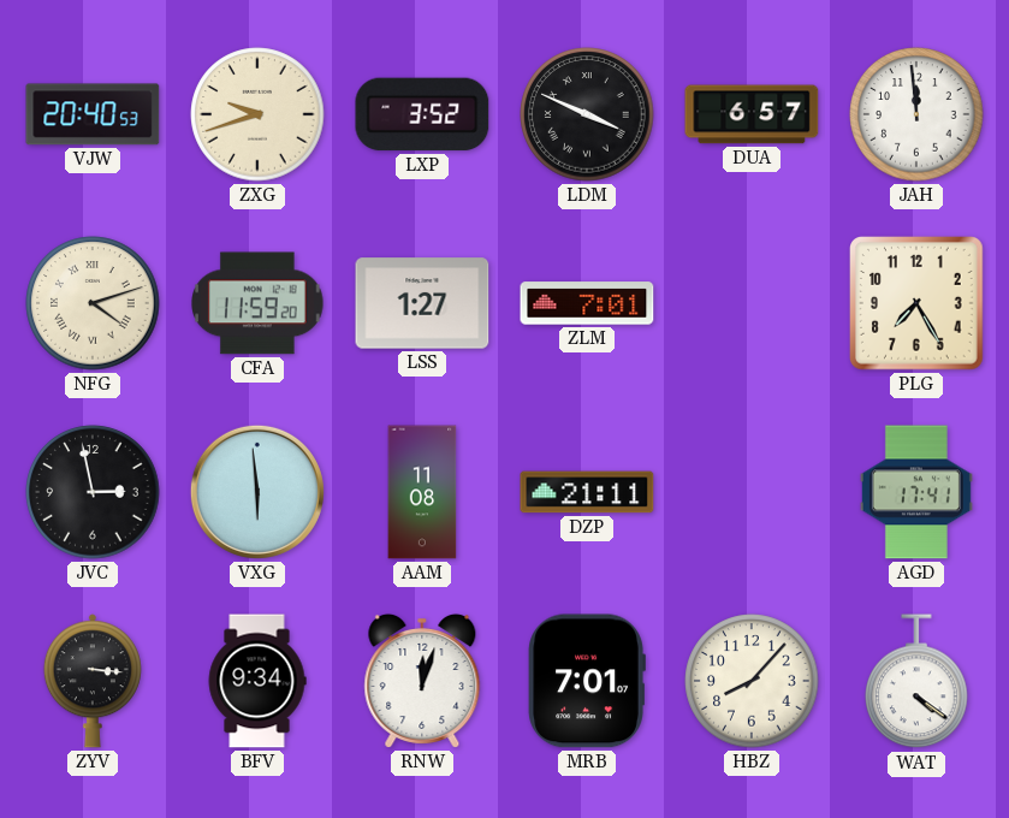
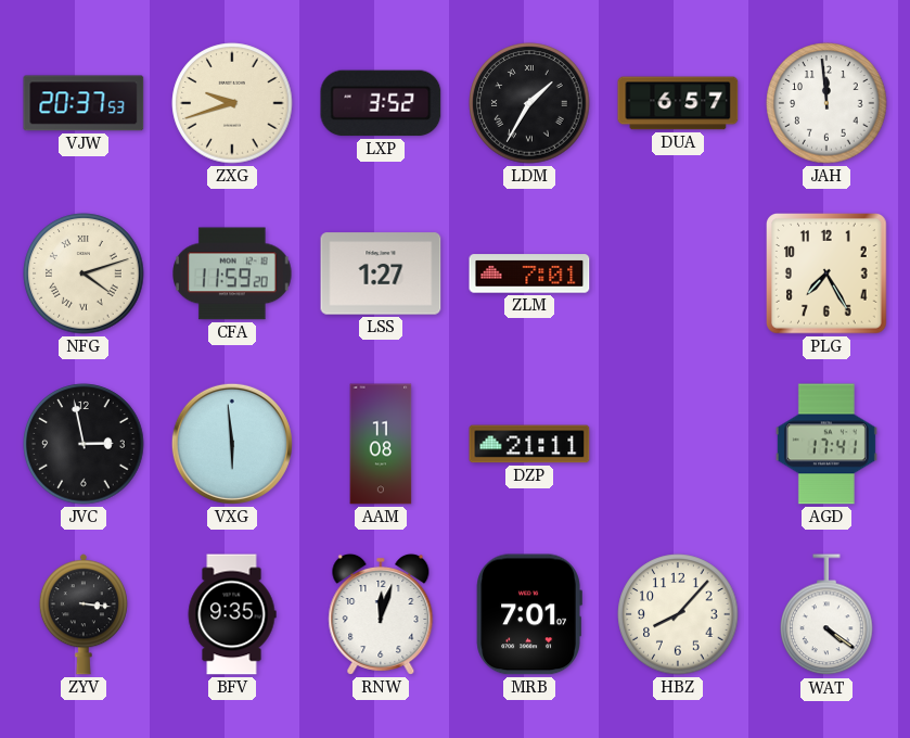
VJW: 20:40 -> 20:37
LDM: 3:49 -> 1:35
BFV: 9:34 -> 9:35
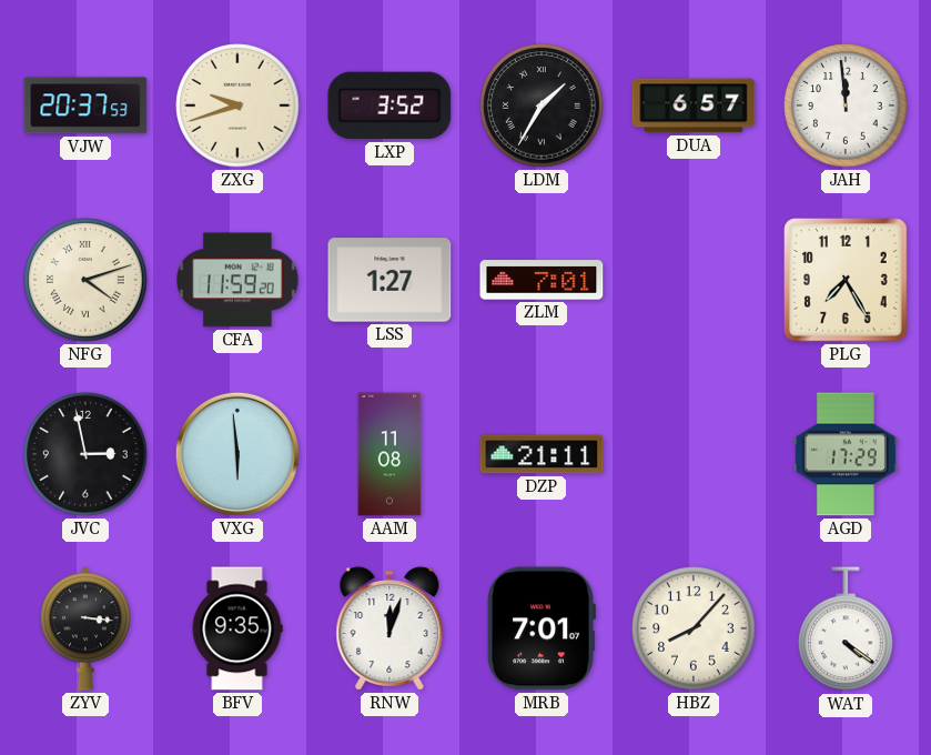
AGD: 17:41 -> 17:29
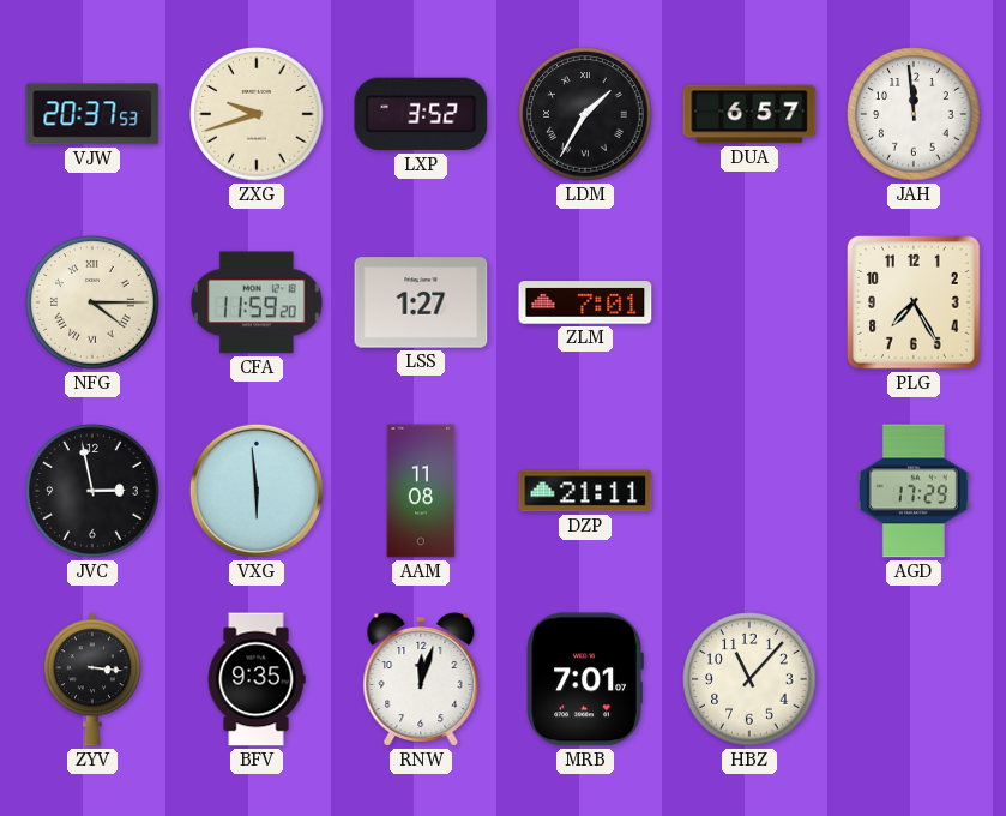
NFG: 4:12 -> 4:15
HBZ: 8:07 -> 11:07
WAT: 4:21 -> none
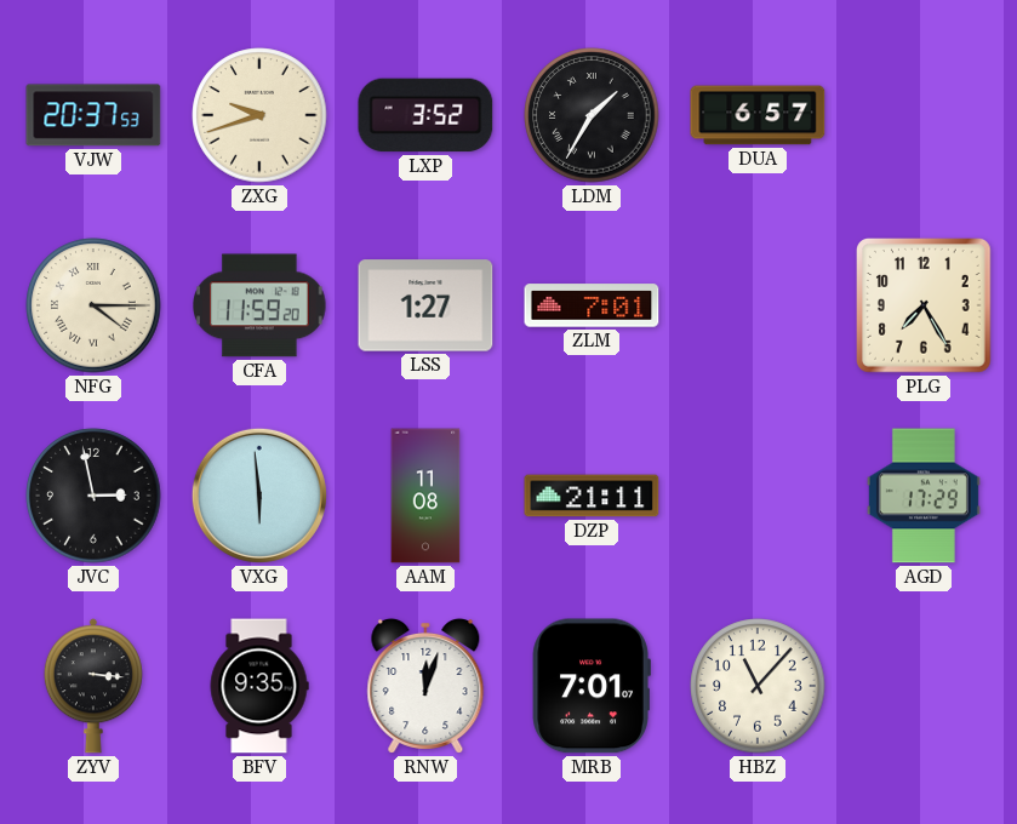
JAH: 11:59 -> none
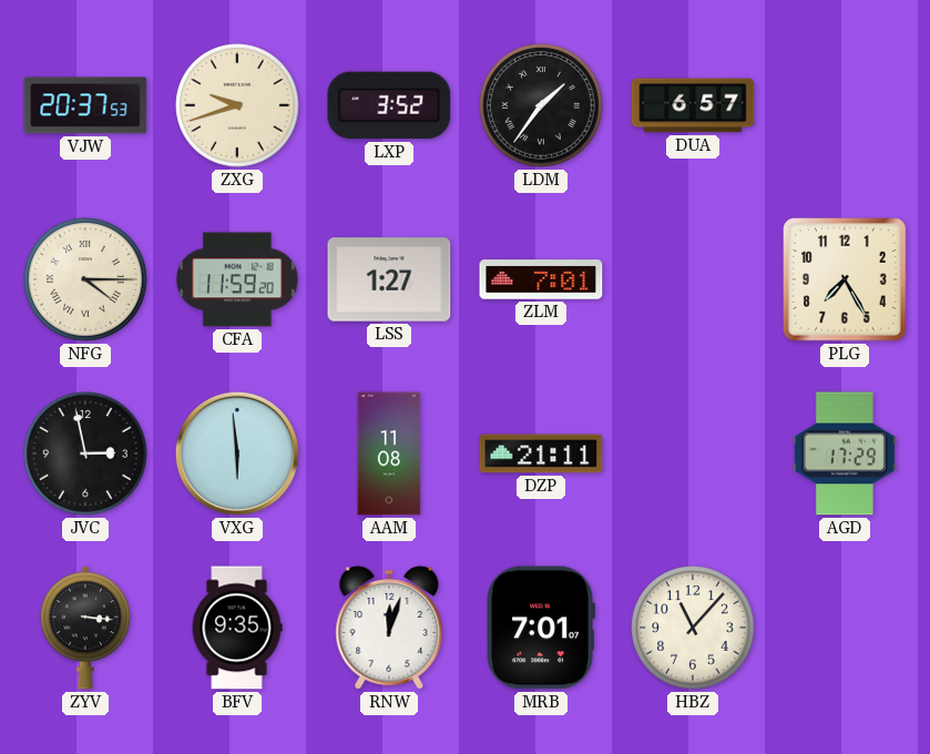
LDM: 1:35 -> 1:36
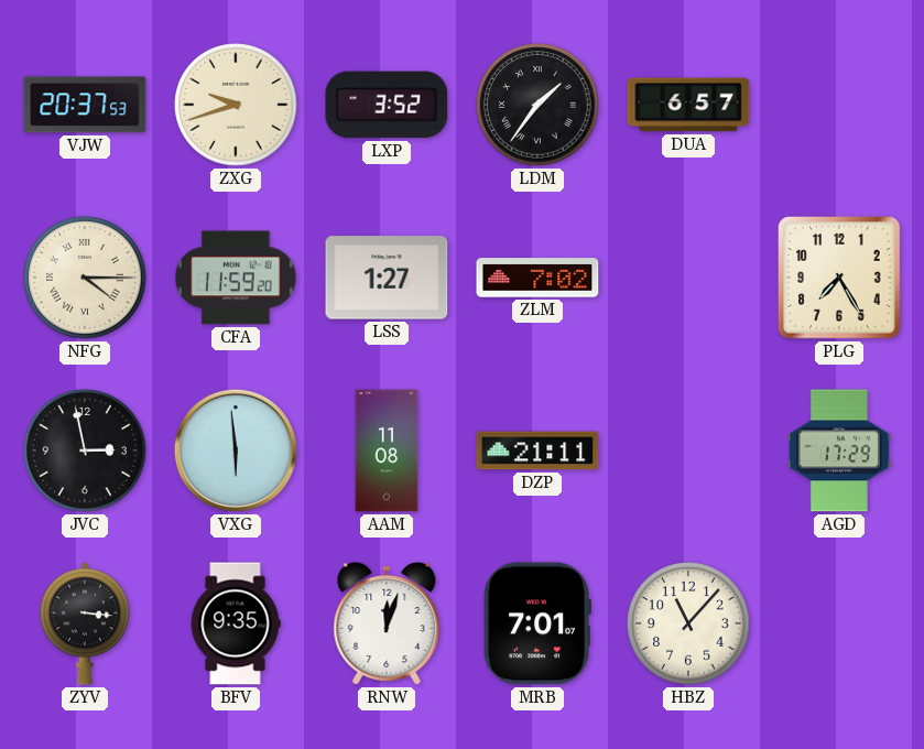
ZLM: 7:01 -> 7:02
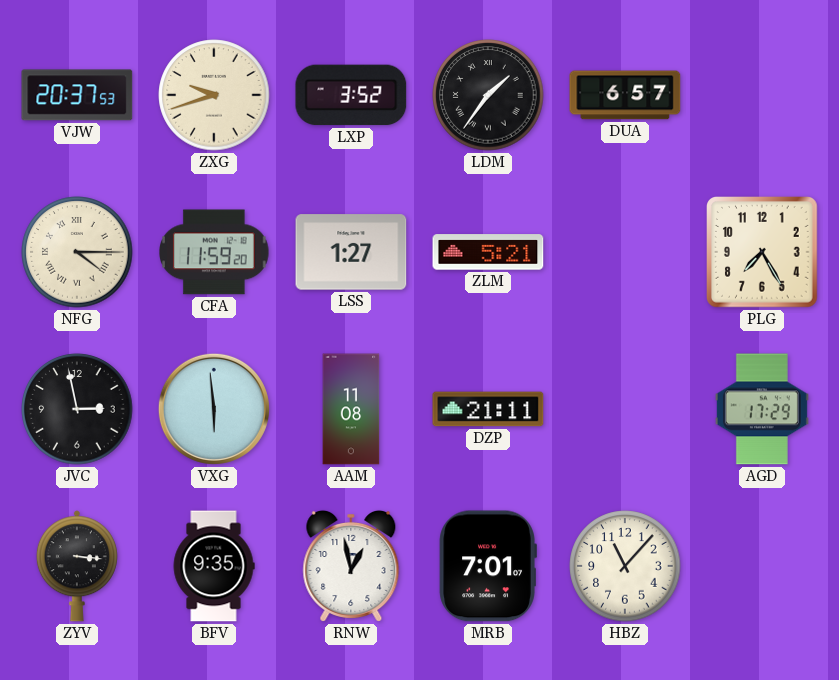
ZLM: 7:02 -> 5:21
RNW: 12:03 -> 12:58
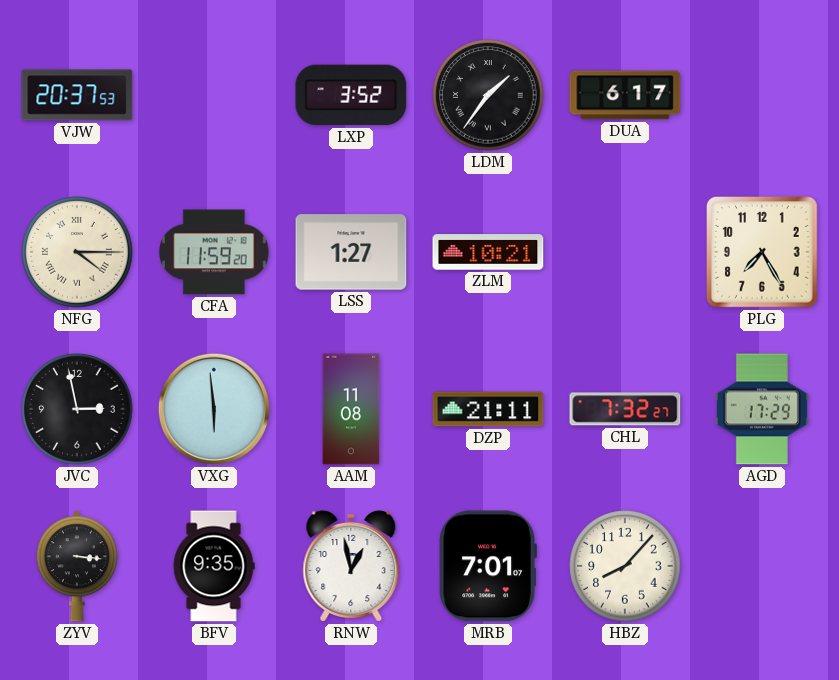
ZXG: 9:42 -> none
DUA: 6:57 -> 6:17
ZLM: 5:21 -> 10:21
CHL: none -> 7:32
HBZ: 11:07 -> 8:07
